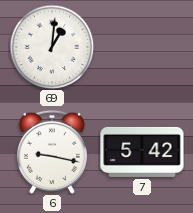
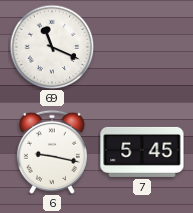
69: 1:01 -> 11:19
7: 5:42 -> 5:45
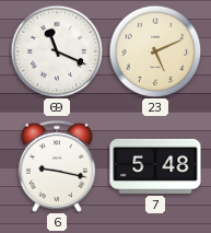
23: none -> 5:11
7: 5:45 -> 5:48
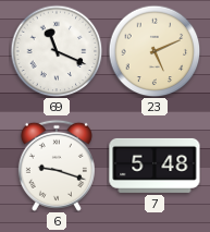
6: 9:17 -> 9:18
